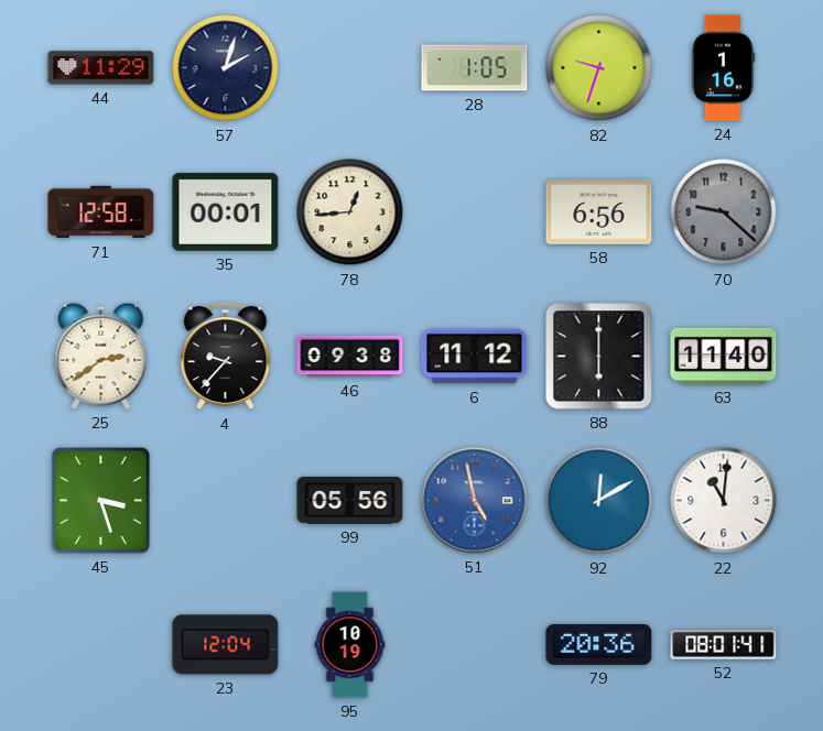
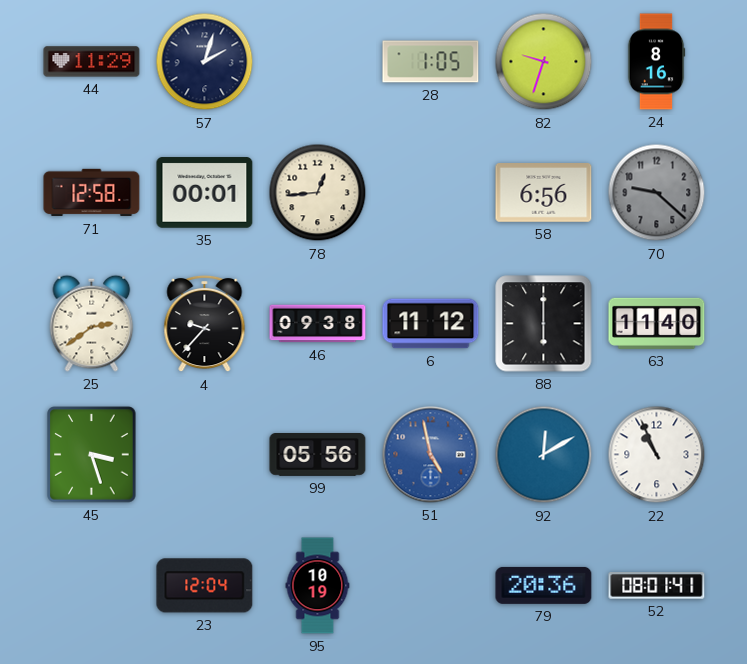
24: 1:16 -> 8:16
22: 11:01 -> 10:56
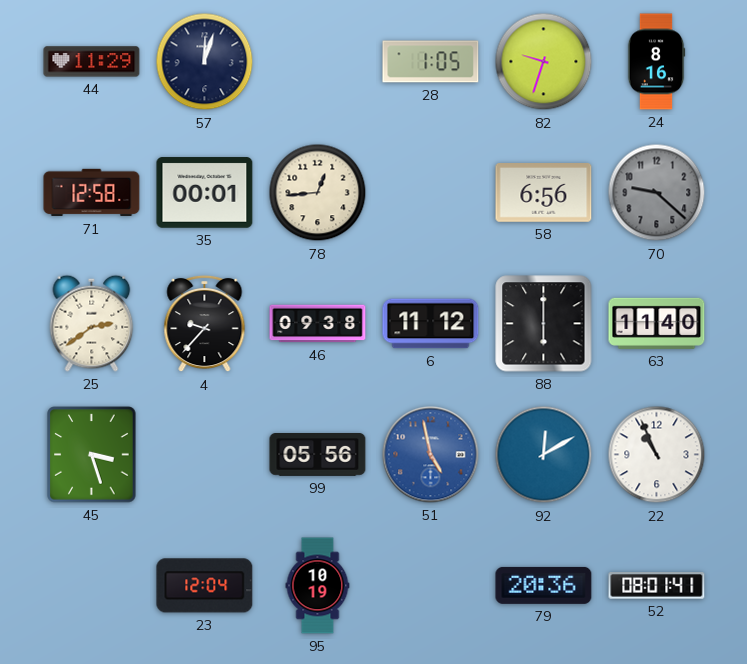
57: 2:03 -> 12:03
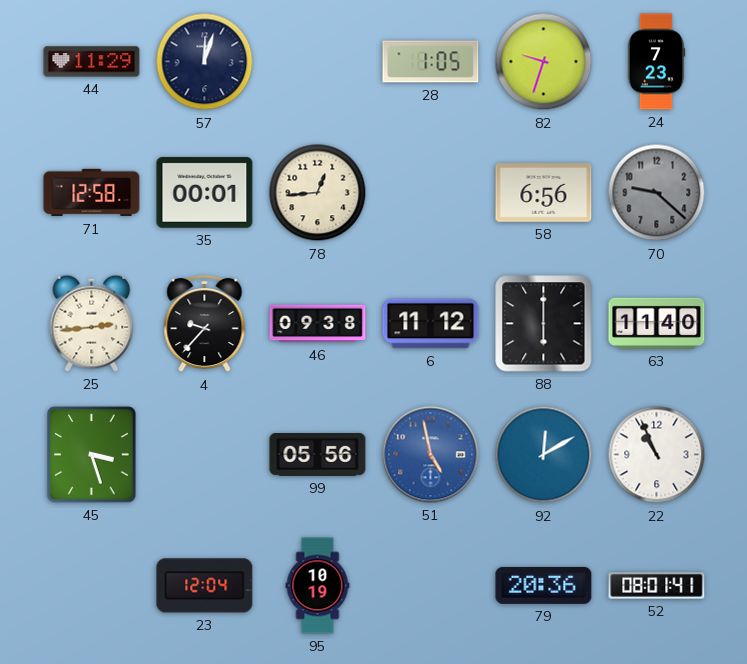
24: 8:16 -> 7:23
25: 2:39 -> 2:44
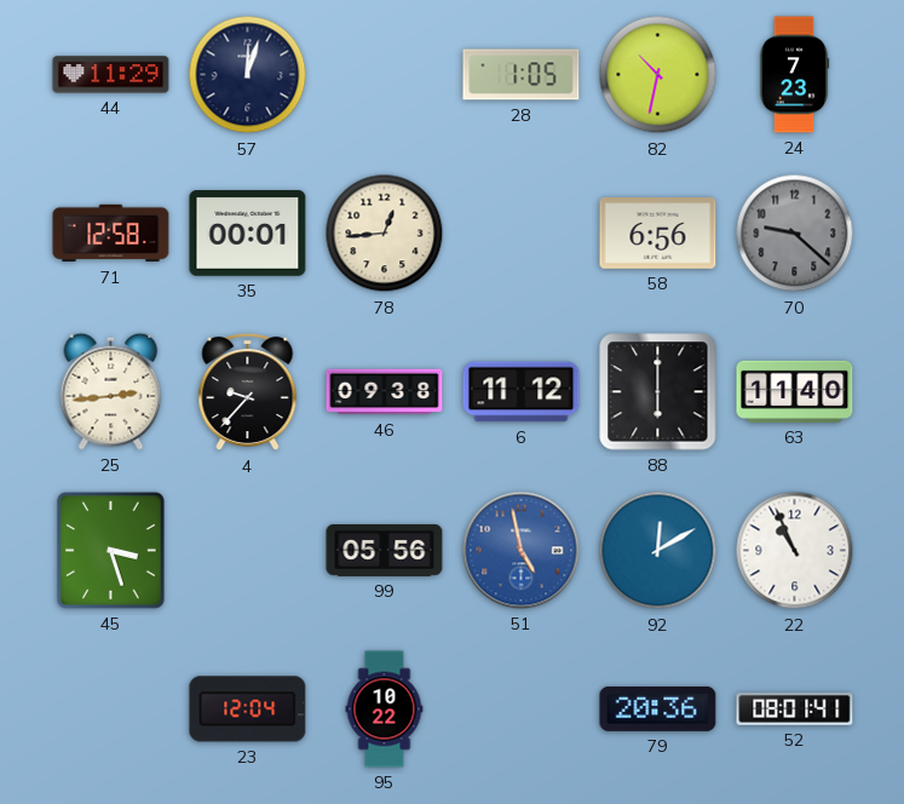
82: 9:33 -> 10:32
95: 10:19 -> 10:22
